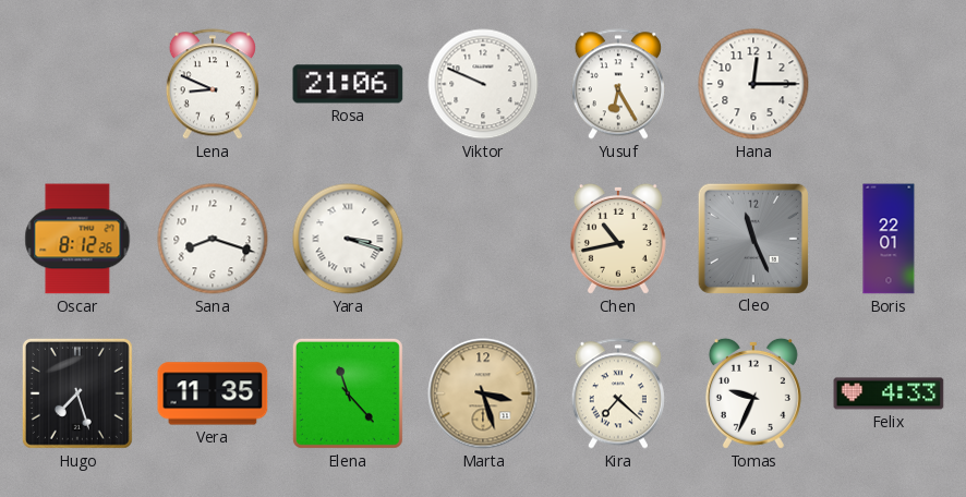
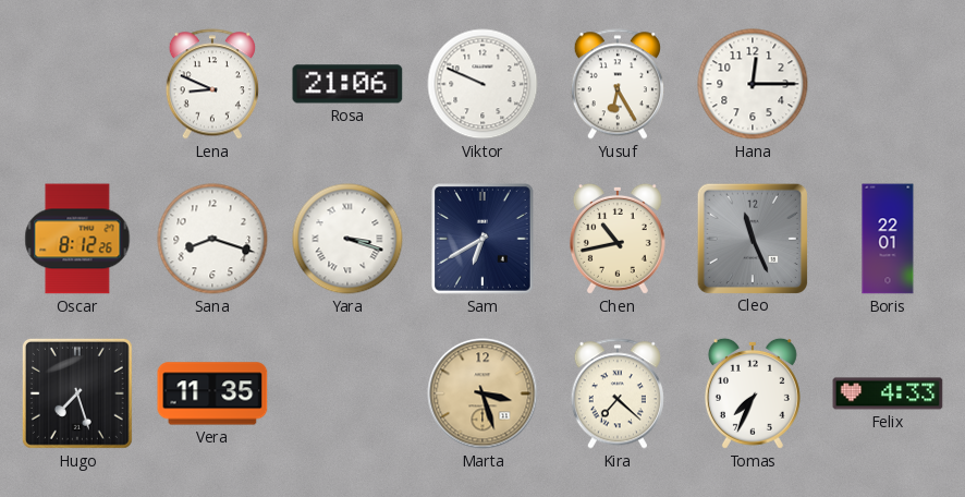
Sam: none -> 6:40
Elena: 11:23 -> none
Tomas: 9:34 -> 7:34
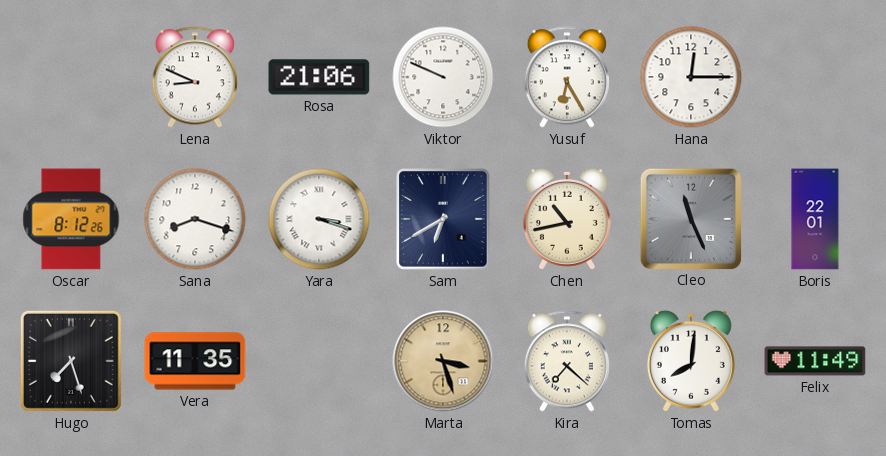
Tomas: 7:34 -> 8:01
Felix: 4:33 -> 11:49
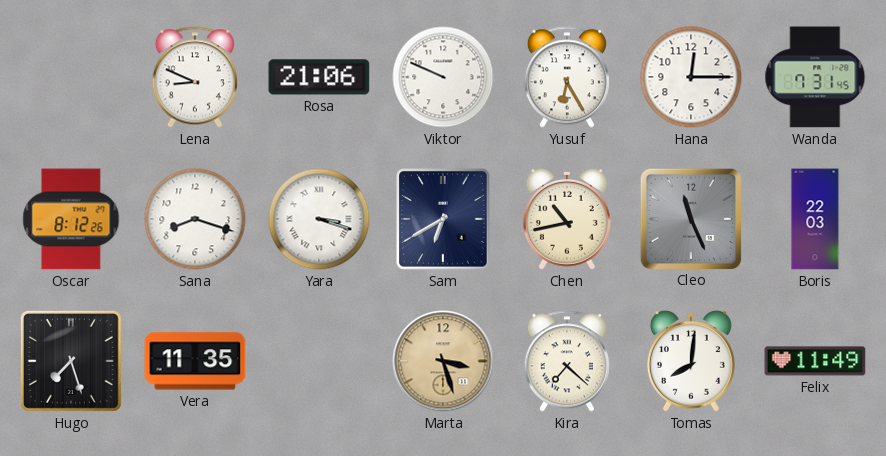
Wanda: none -> 7:31
Boris: 22:01 -> 22:03
